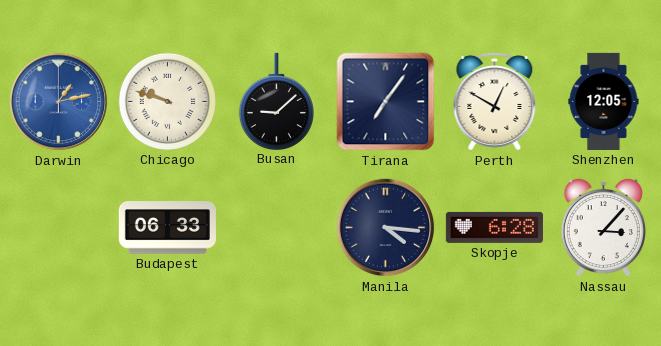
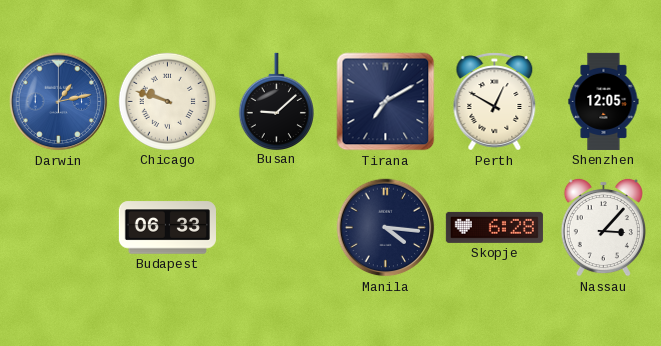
Tirana: 7:06 -> 7:10
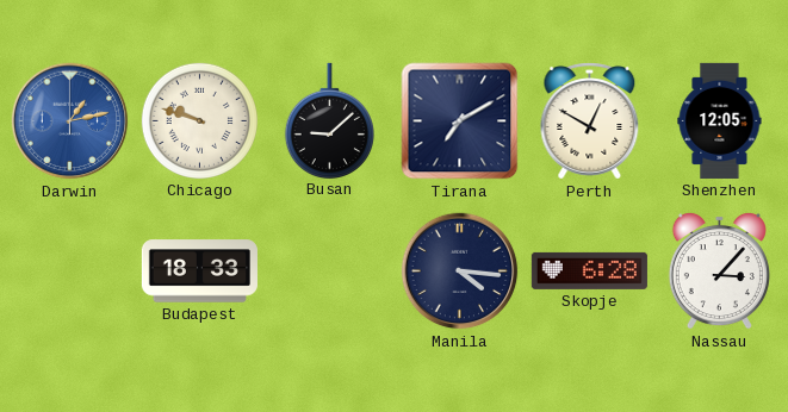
Budapest: 06:33 -> 18:33
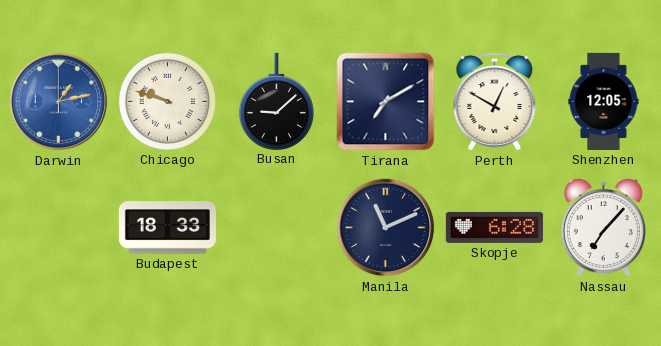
Manila: 4:16 -> 11:11
Nassau: 3:07 -> 7:07
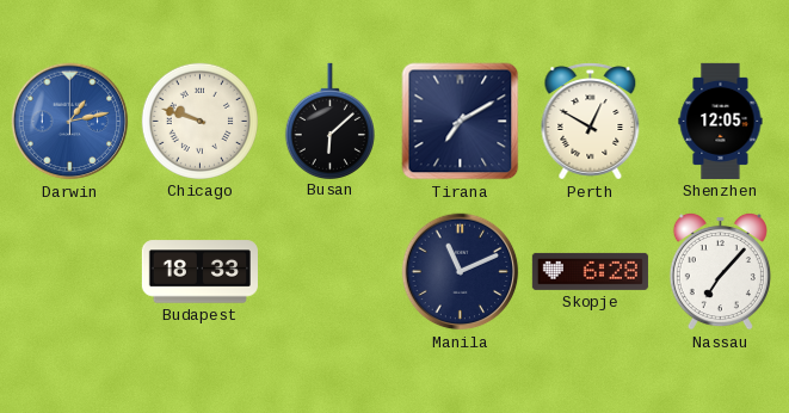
Busan: 9:08 -> 6:08
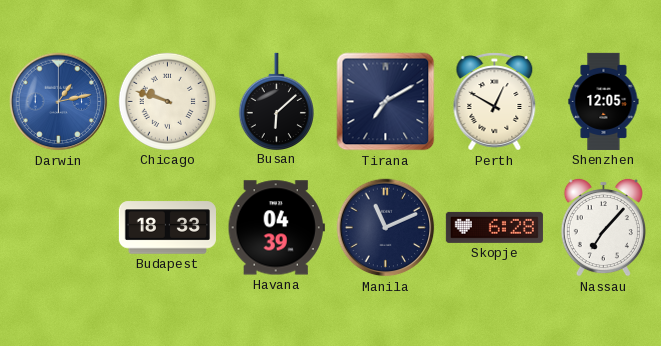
Havana: none -> 04:39
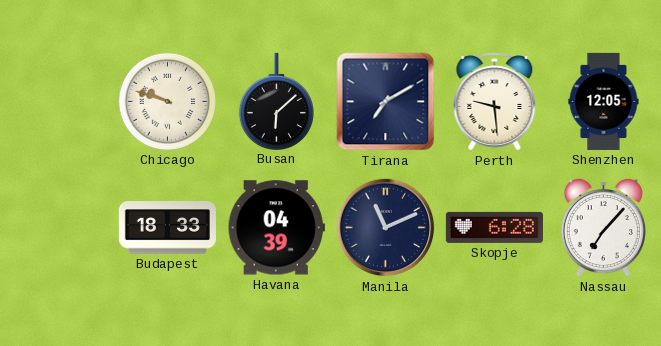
Darwin: 1:13 -> none
Perth: 12:50 -> 9:29
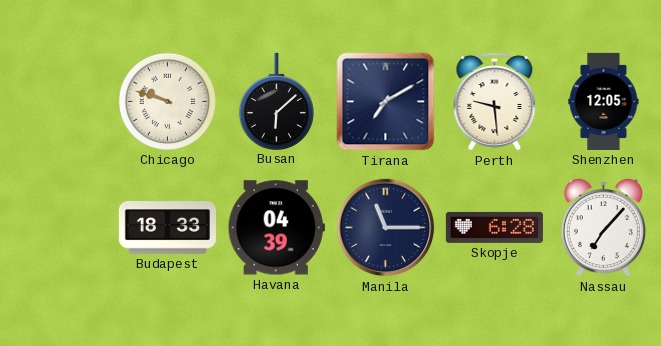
Manila: 11:11 -> 11:15
